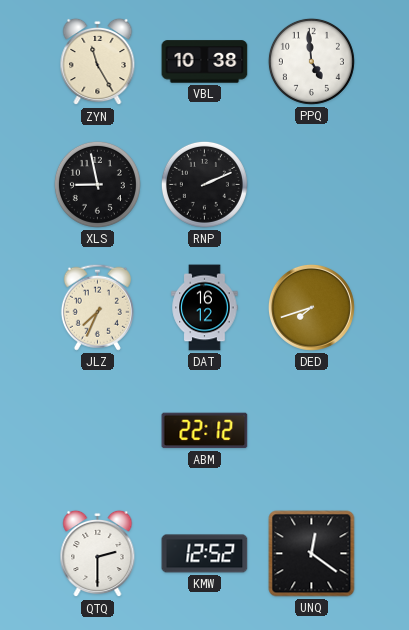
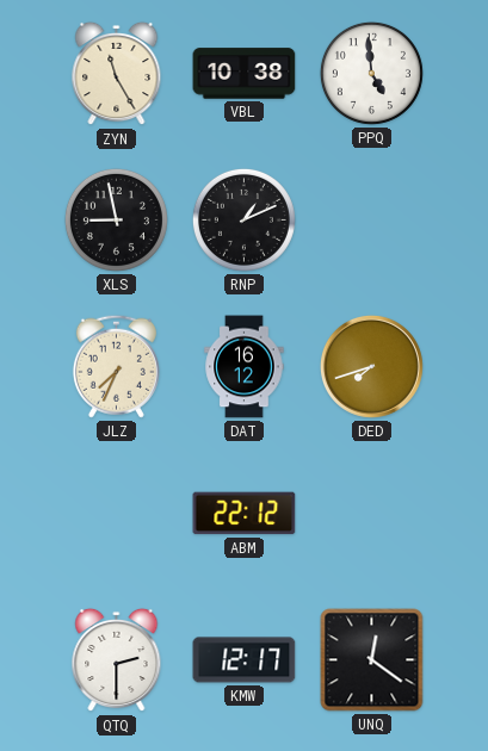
RNP: 2:11 -> 1:11
KMW: 12:52 -> 12:17
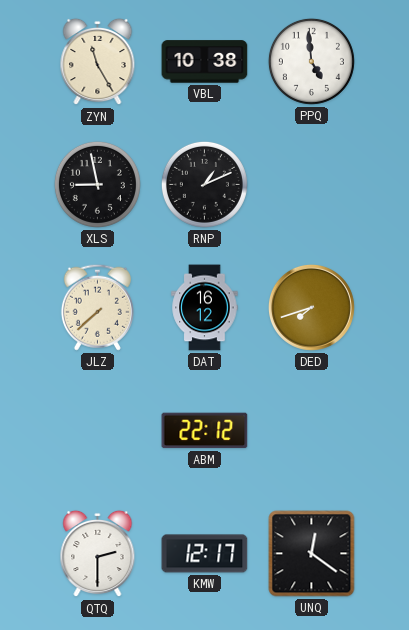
JLZ: 7:34 -> 7:38
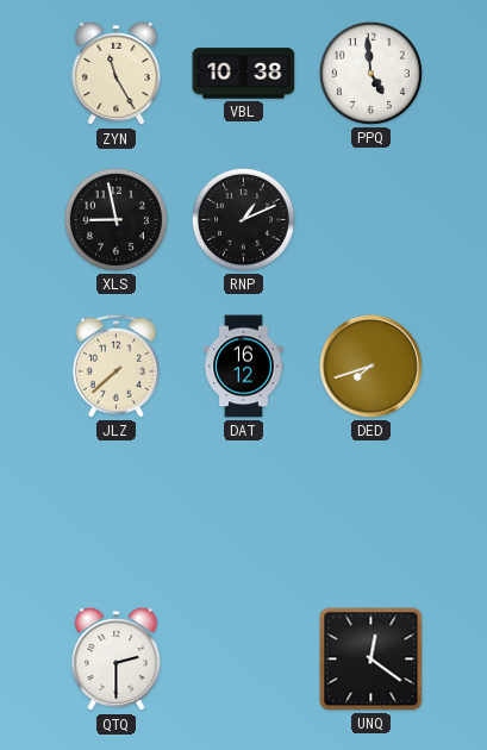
ABM: 22:12 -> none
KMW: 12:17 -> none
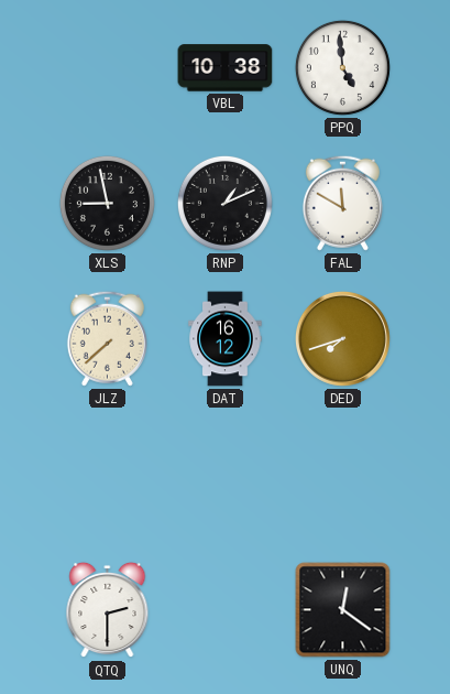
ZYN: 11:25 -> none
FAL: none -> 11:50
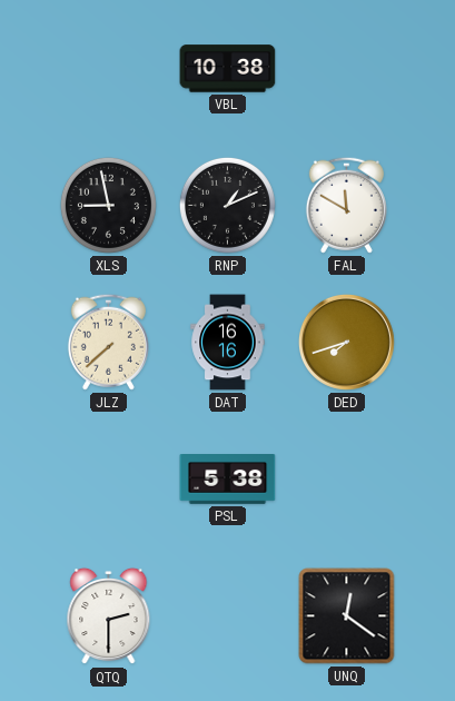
PPQ: 4:59 -> none
DAT: 16:12 -> 16:16
PSL: none -> 5:38
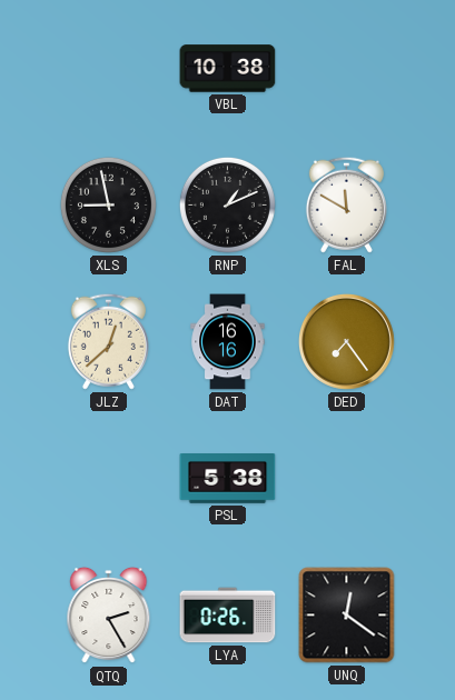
JLZ: 7:38 -> 12:38
DED: 7:42 -> 7:24
QTQ: 2:30 -> 2:25
LYA: none -> 0:26
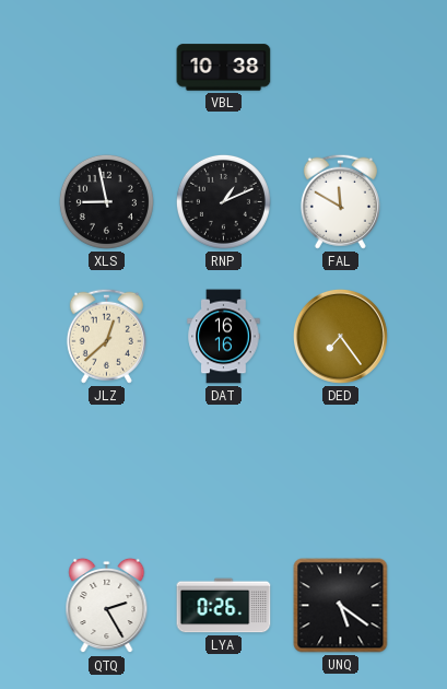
PSL: 5:38 -> none
UNQ: 12:21 -> 5:21
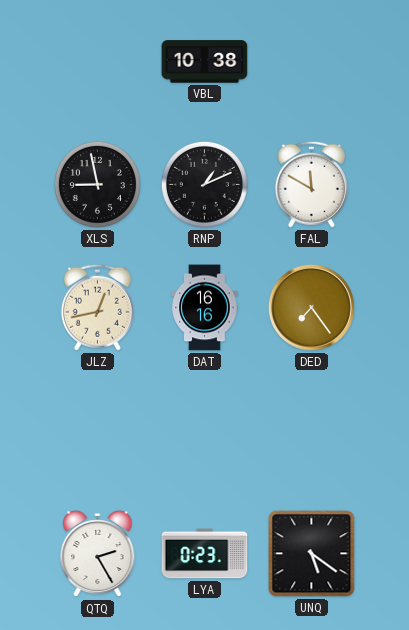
JLZ: 12:38 -> 12:43
LYA: 0:26 -> 0:23
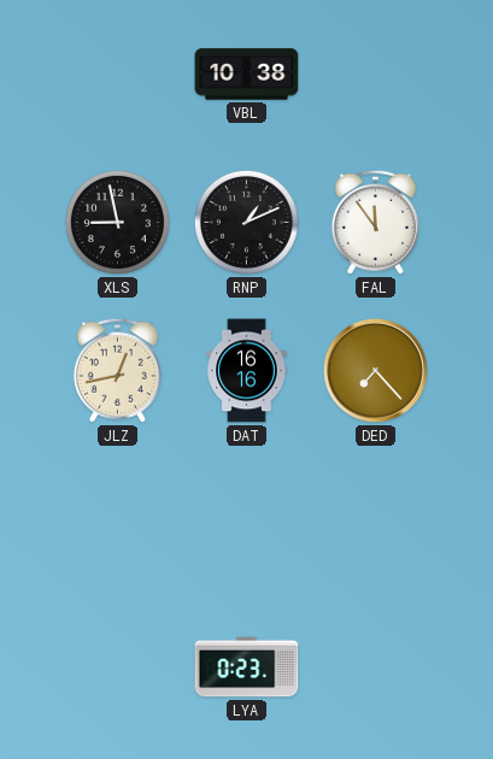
FAL: 11:50 -> 11:54
DED: 7:24 -> 7:23
QTQ: 2:25 -> none
UNQ: 5:21 -> none
